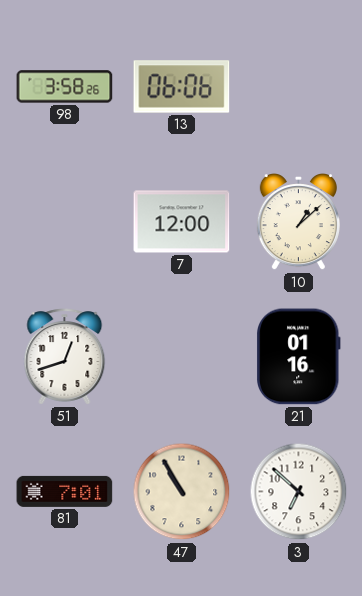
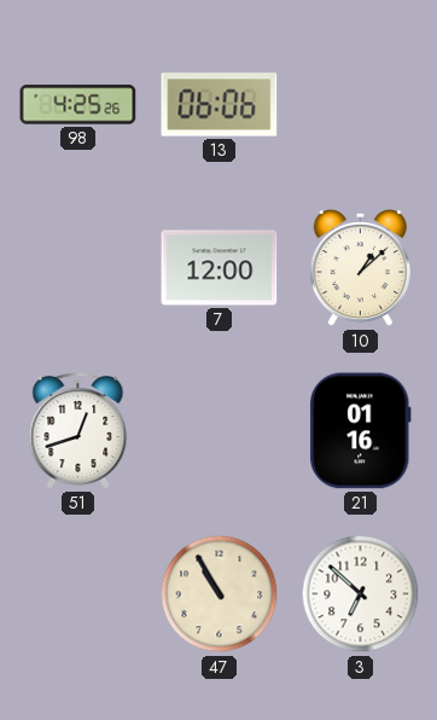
98: 3:58 -> 4:25
81: 7:01 -> none
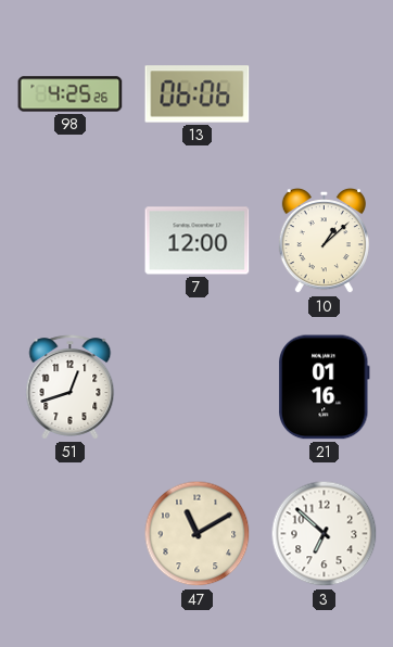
47: 10:55 -> 11:10
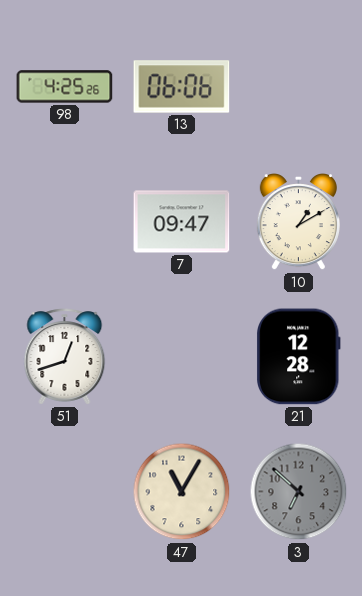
7: 12:00 -> 09:47
10: 1:08 -> 1:10
21: 01:16 -> 12:28
47: 11:10 -> 11:05
3 dial: white -> grey
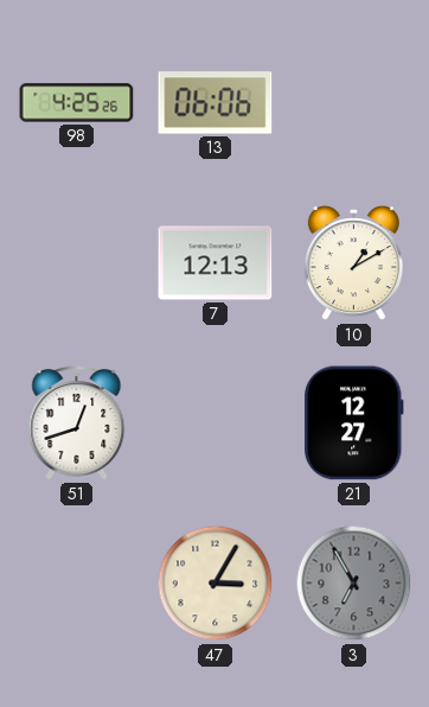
7: 09:47 -> 12:13
21: 12:28 -> 12:27
47: 11:05 -> 3:05
3: 6:52 -> 6:55
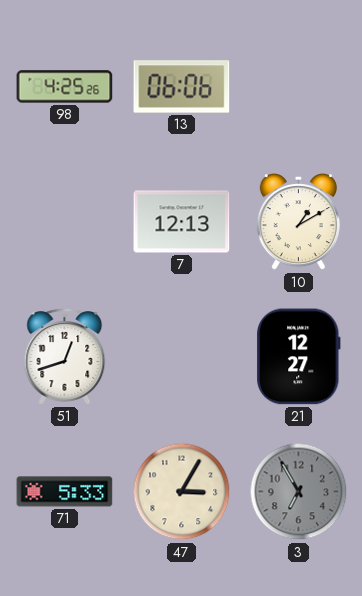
71: none -> 5:33
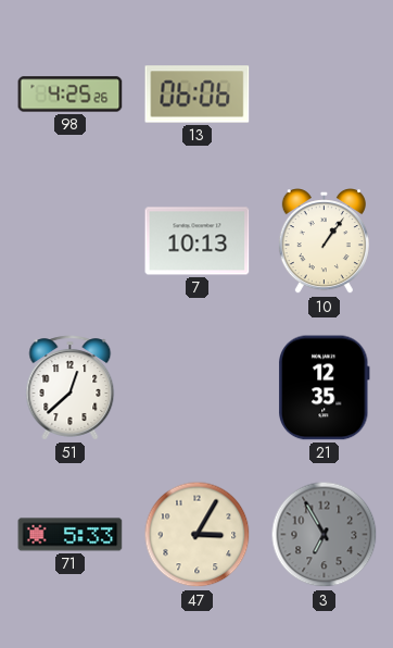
7: 12:13 -> 10:13
10: 1:10 -> 1:06
51: 12:42 -> 12:38
21: 12:27 -> 12:35
